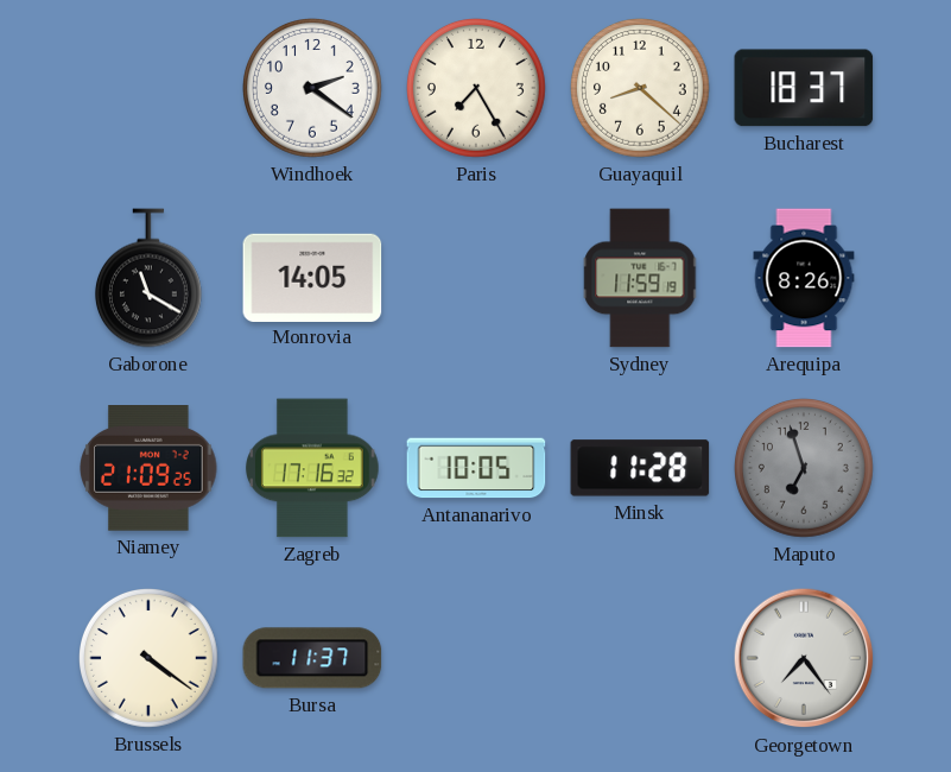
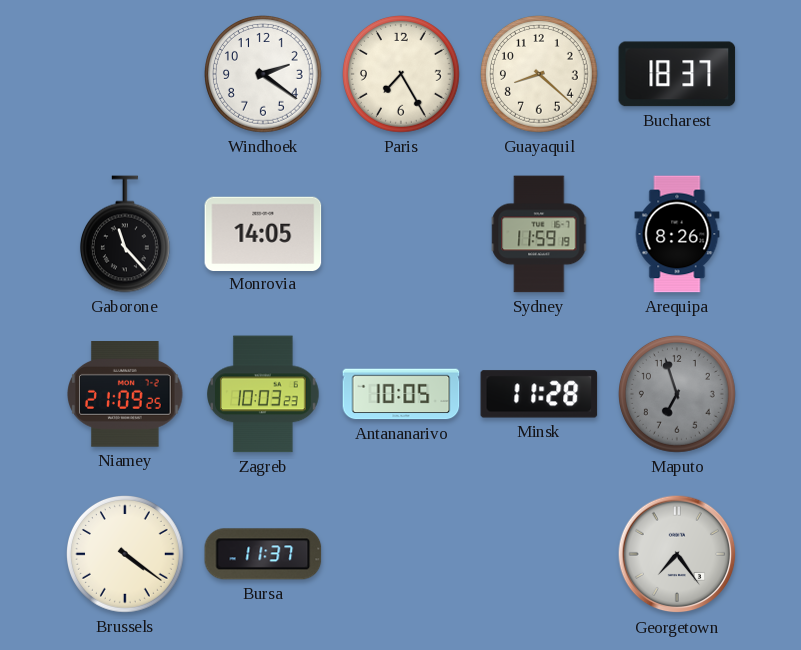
Gaborone: 11:20 -> 11:23
Zagreb: 17:16 -> 10:03
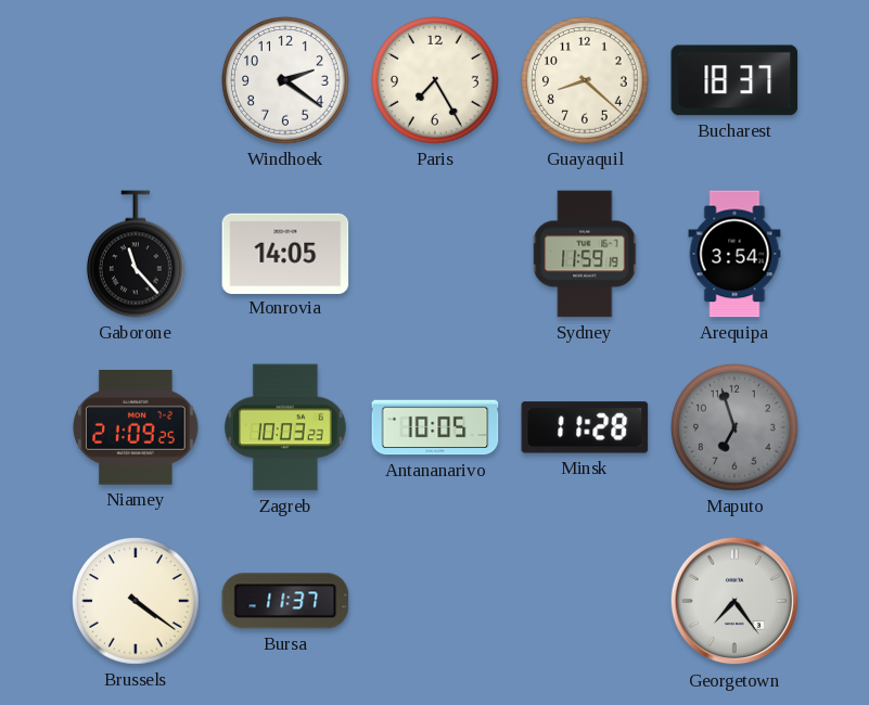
Arequipa: 8:26 -> 3:54
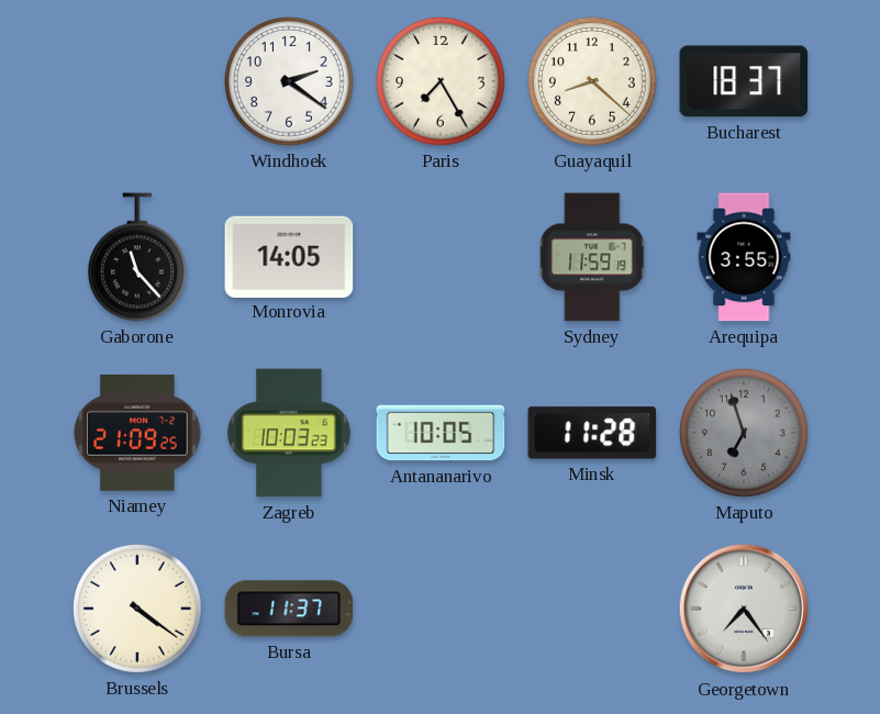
Arequipa: 3:54 -> 3:55
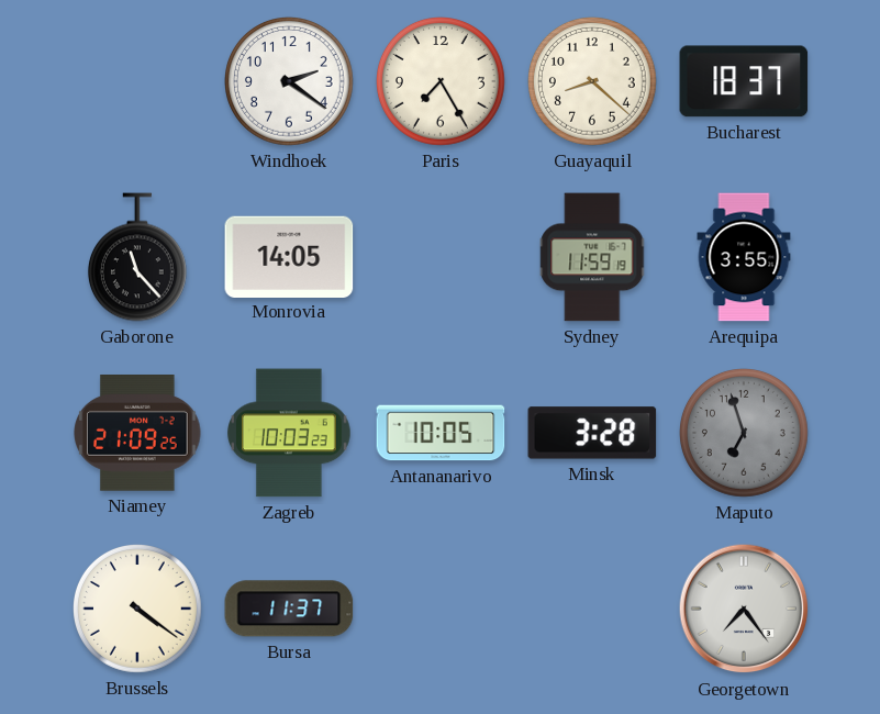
Minsk: 11:28 -> 3:28
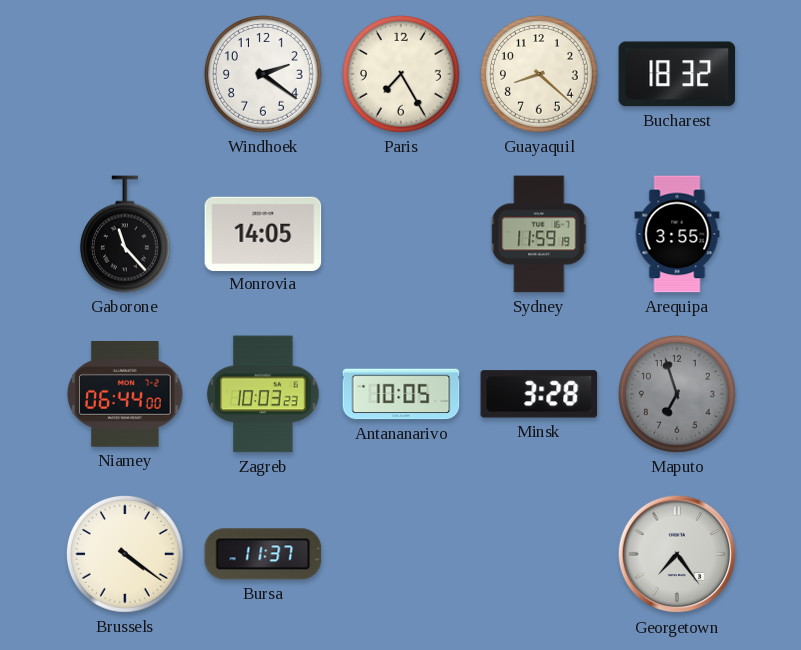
Bucharest: 18:37 -> 18:32
Niamey: 21:09 -> 06:44
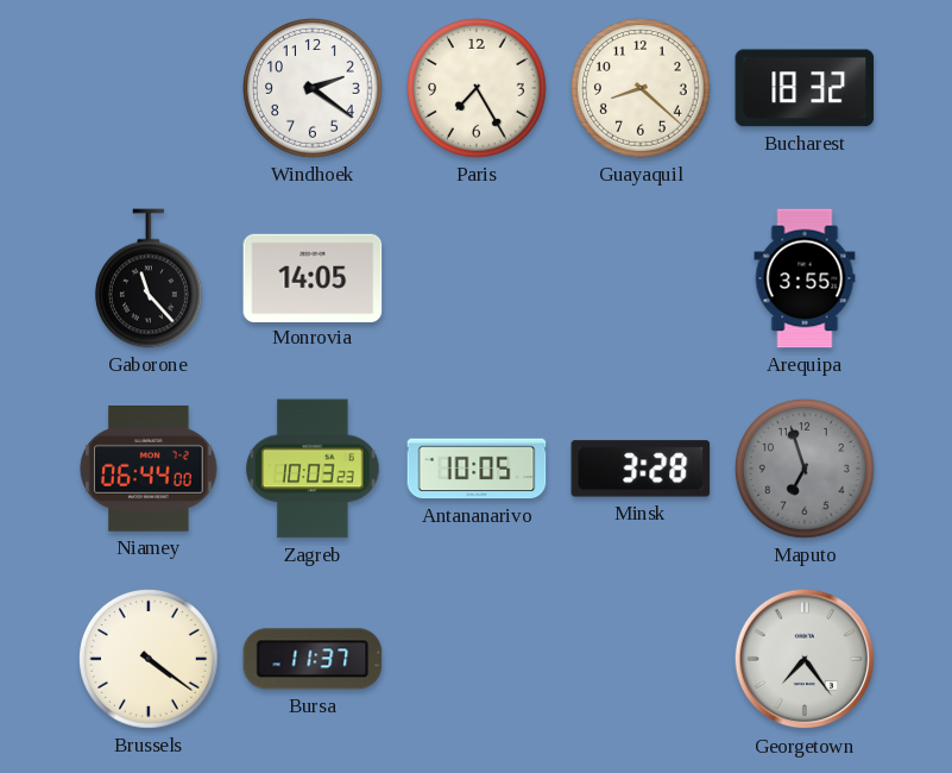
Sydney: 11:59 -> none
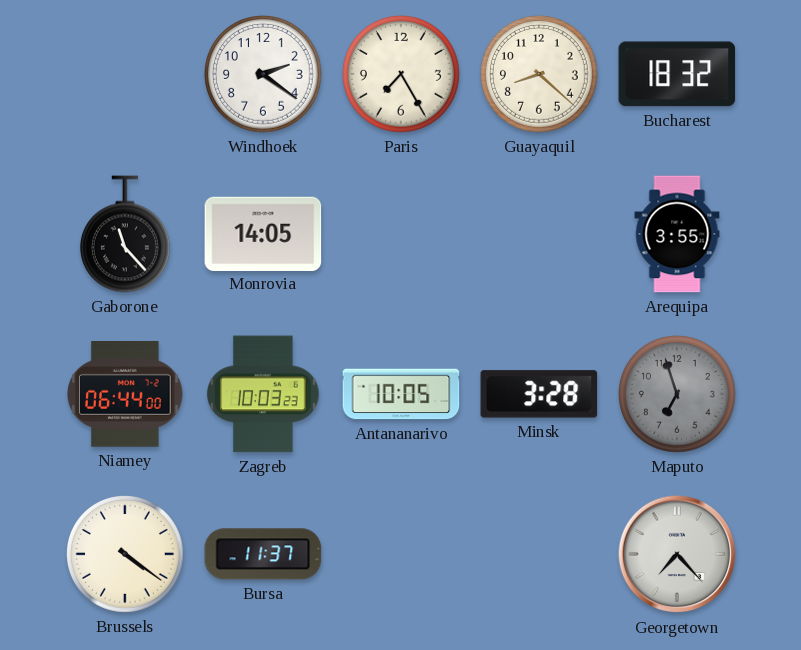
Georgetown: 7:24 -> 7:23
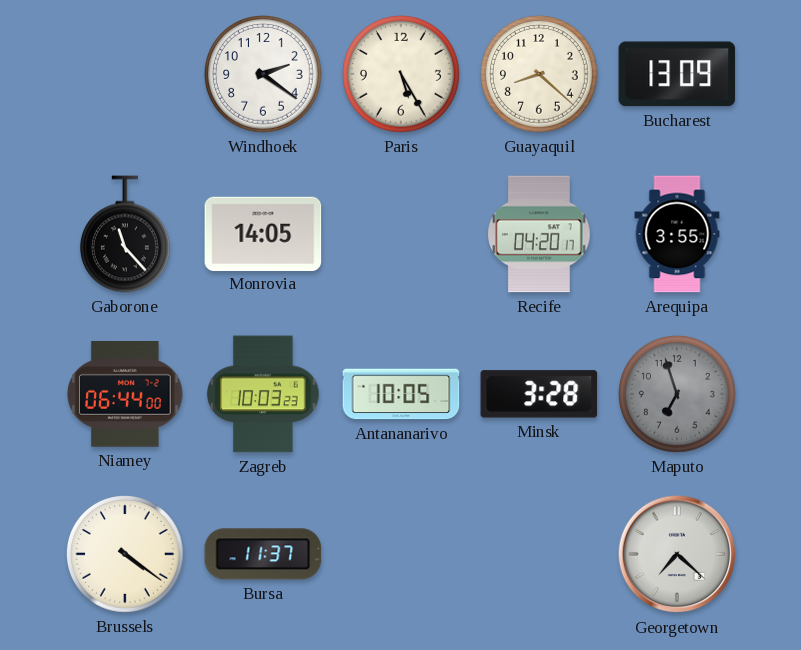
Paris: 7:25 -> 5:25
Bucharest: 18:32 -> 13:09
Recife: none -> 04:20
Georgetown: 7:23 -> 7:22
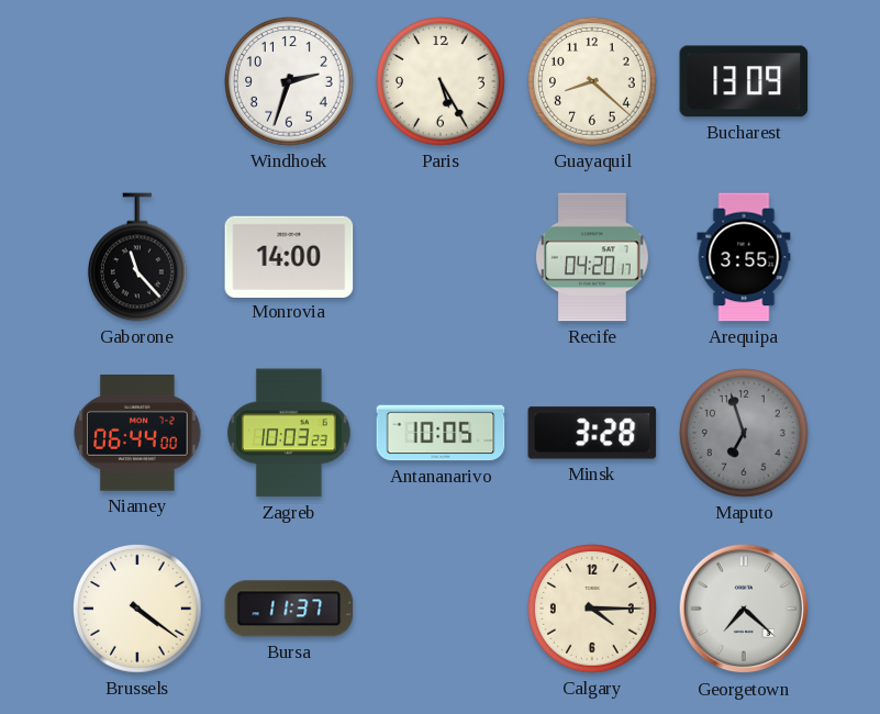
Windhoek: 2:21 -> 2:33
Monrovia: 14:05 -> 14:00
Calgary: none -> 4:15
